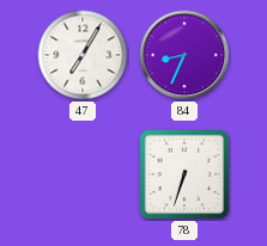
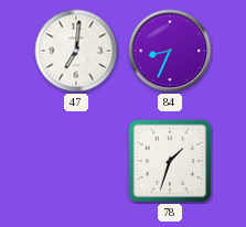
47: 7:05 -> 7:01
78: 6:33 -> 1:33
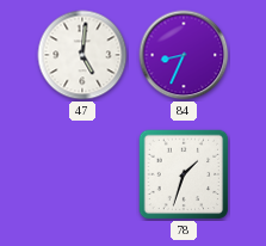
47: 7:01 -> 5:01
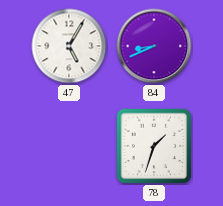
47: 5:01 -> 5:05
84: 8:34 -> 8:41
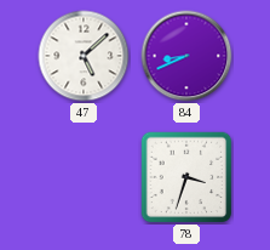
47: 5:05 -> 5:08
78: 1:33 -> 3:33
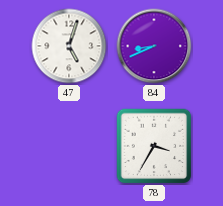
47: 5:08 -> 5:03
78: 3:33 -> 3:35
